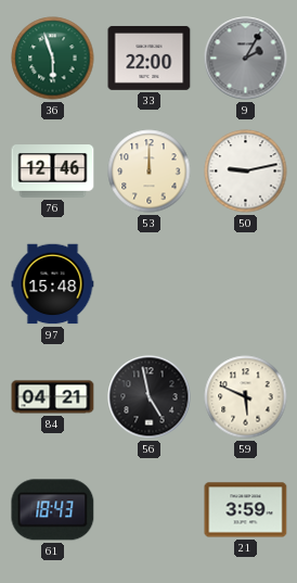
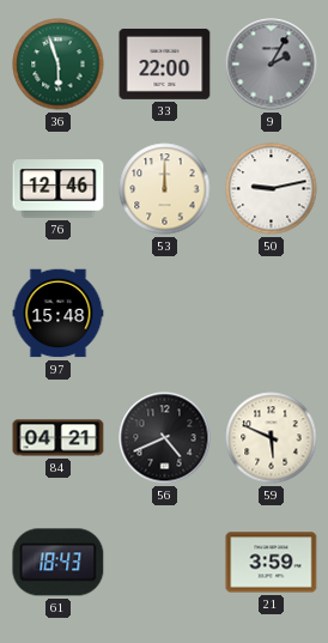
56: 4:58 -> 4:41
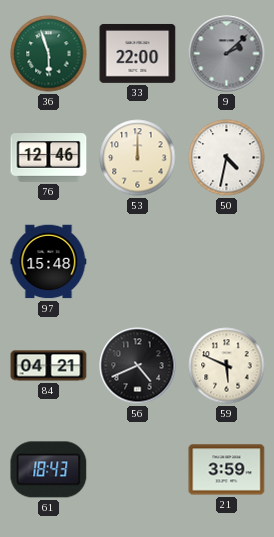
9: 2:05 -> 2:08
50: 9:13 -> 4:32
